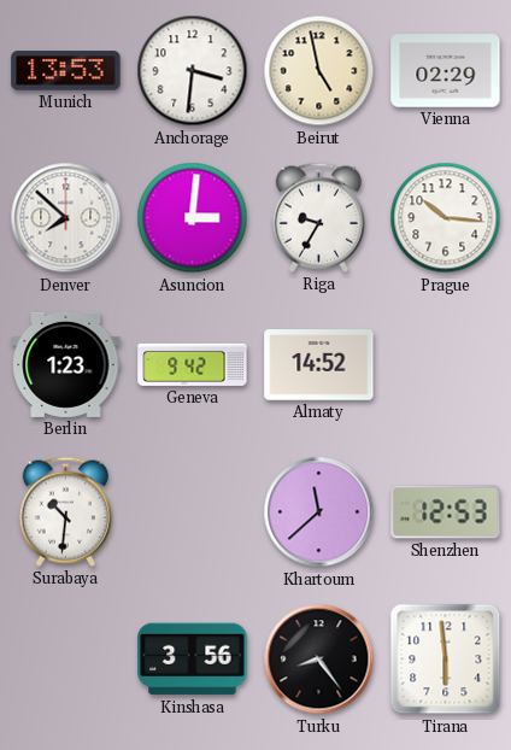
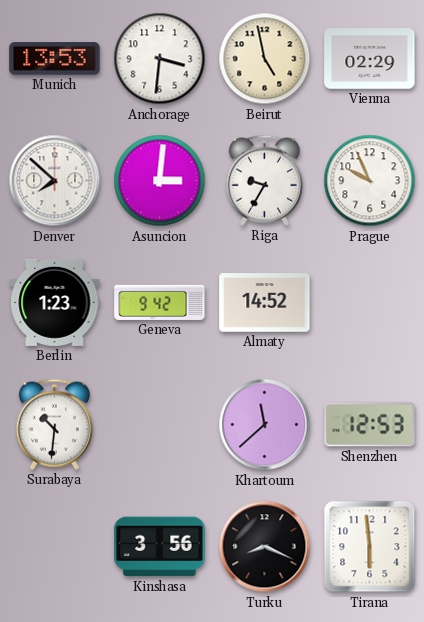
Prague: 10:16 -> 9:56
Turku: 8:24 -> 8:19
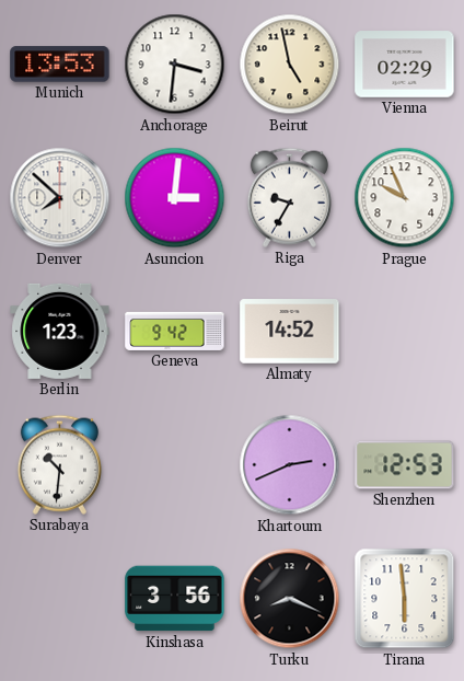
Khartoum: 11:38 -> 2:41
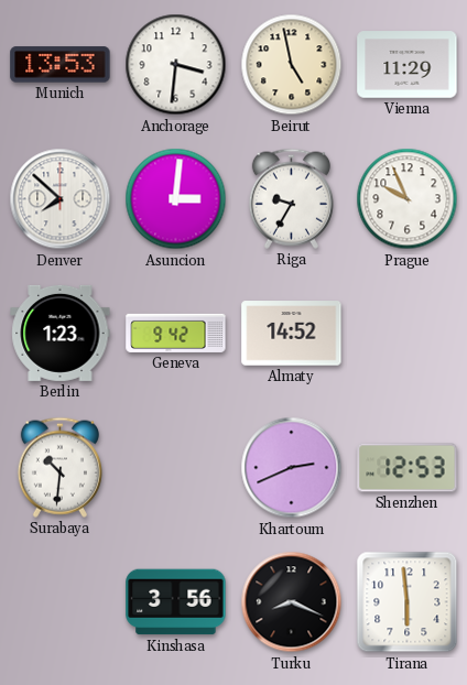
Vienna: 02:29 -> 11:29
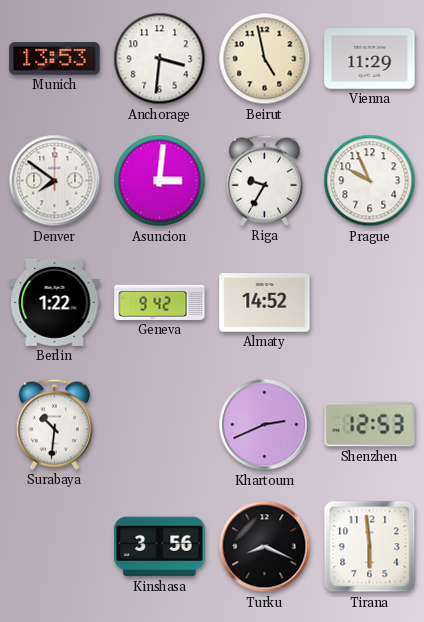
Denver: 7:52 -> 7:51
Berlin: 1:23 -> 1:22
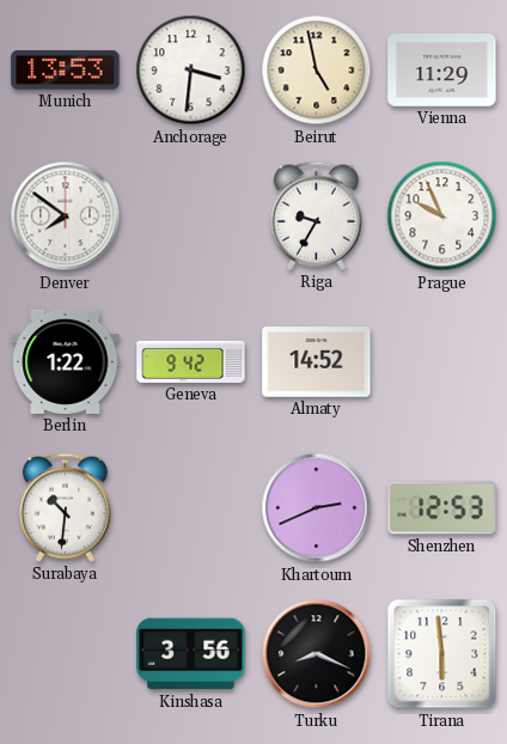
Asuncion: 3:01 -> none
